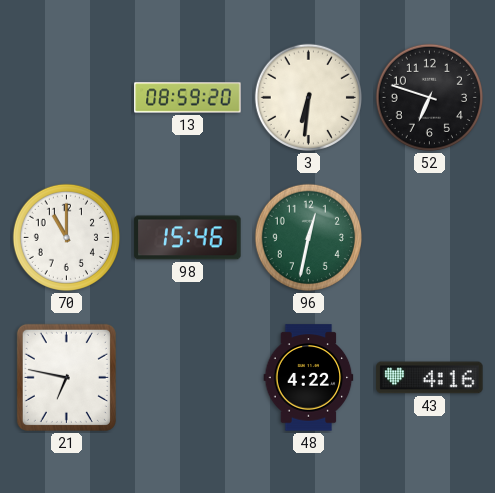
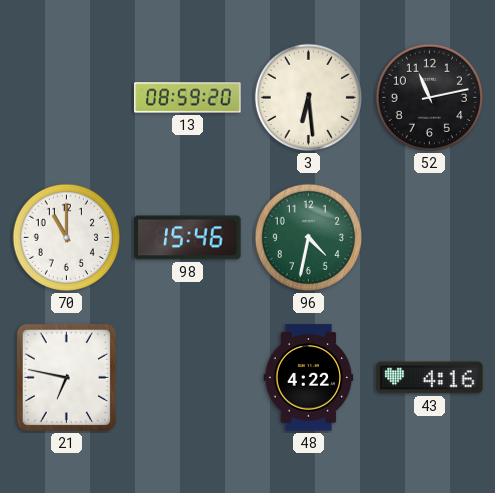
3: 6:31 -> 6:29
52: 6:48 -> 11:13
96: 12:32 -> 4:32
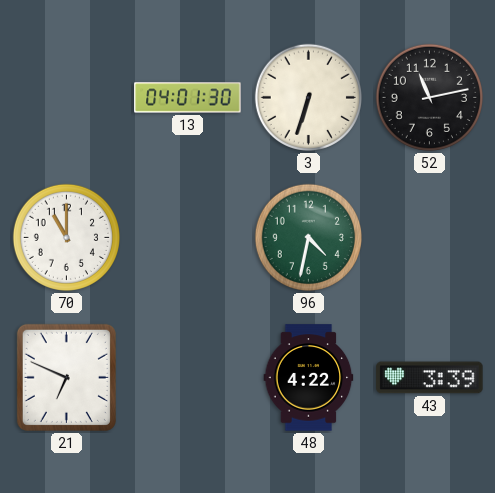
13: 08:59 -> 04:01
3: 6:29 -> 6:33
98: 15:46 -> none
21: 6:47 -> 6:49
43: 4:16 -> 3:39
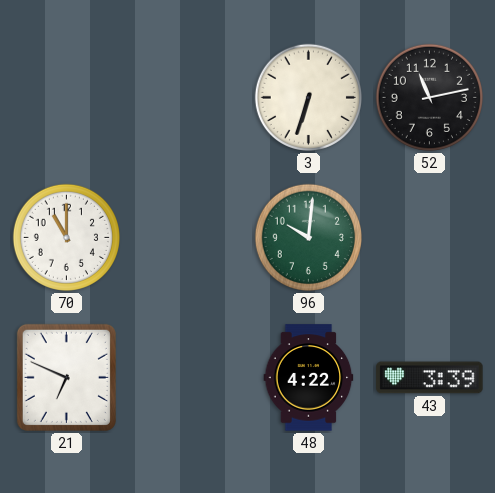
13: 04:01 -> none
96: 4:32 -> 10:01
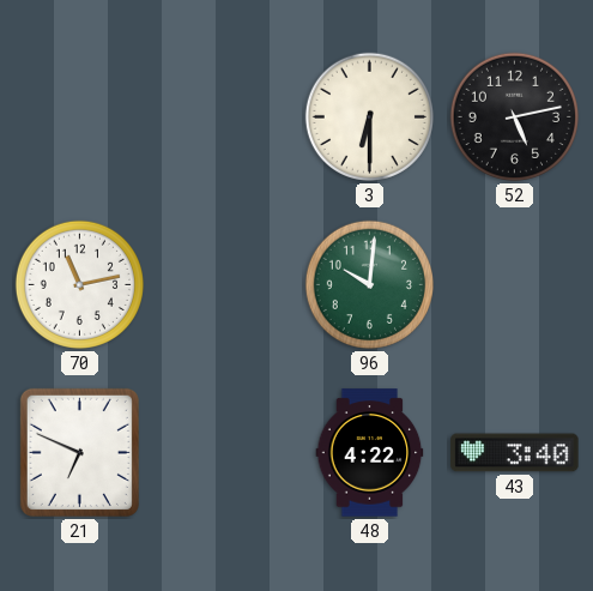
3: 6:33 -> 6:30
52: 11:13 -> 5:13
70: 11:00 -> 11:13
43: 3:39 -> 3:40
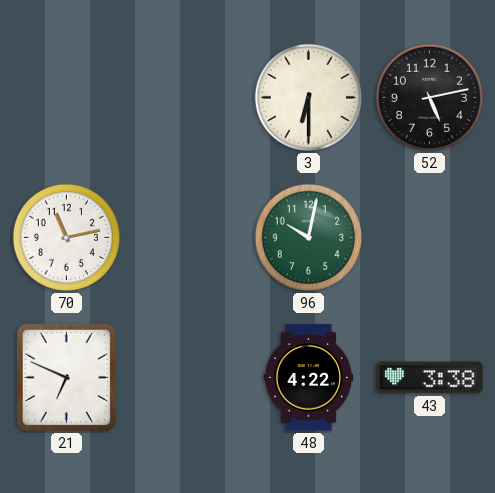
96: 10:01 -> 10:02
43: 3:40 -> 3:38
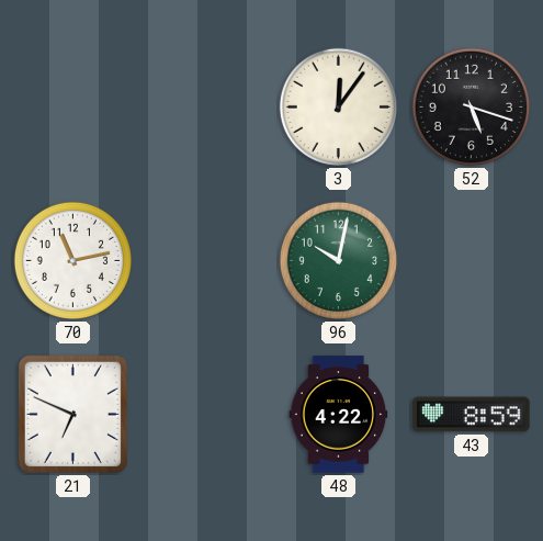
3: 6:30 -> 12:06
52: 5:13 -> 5:18
43: 3:38 -> 8:59
